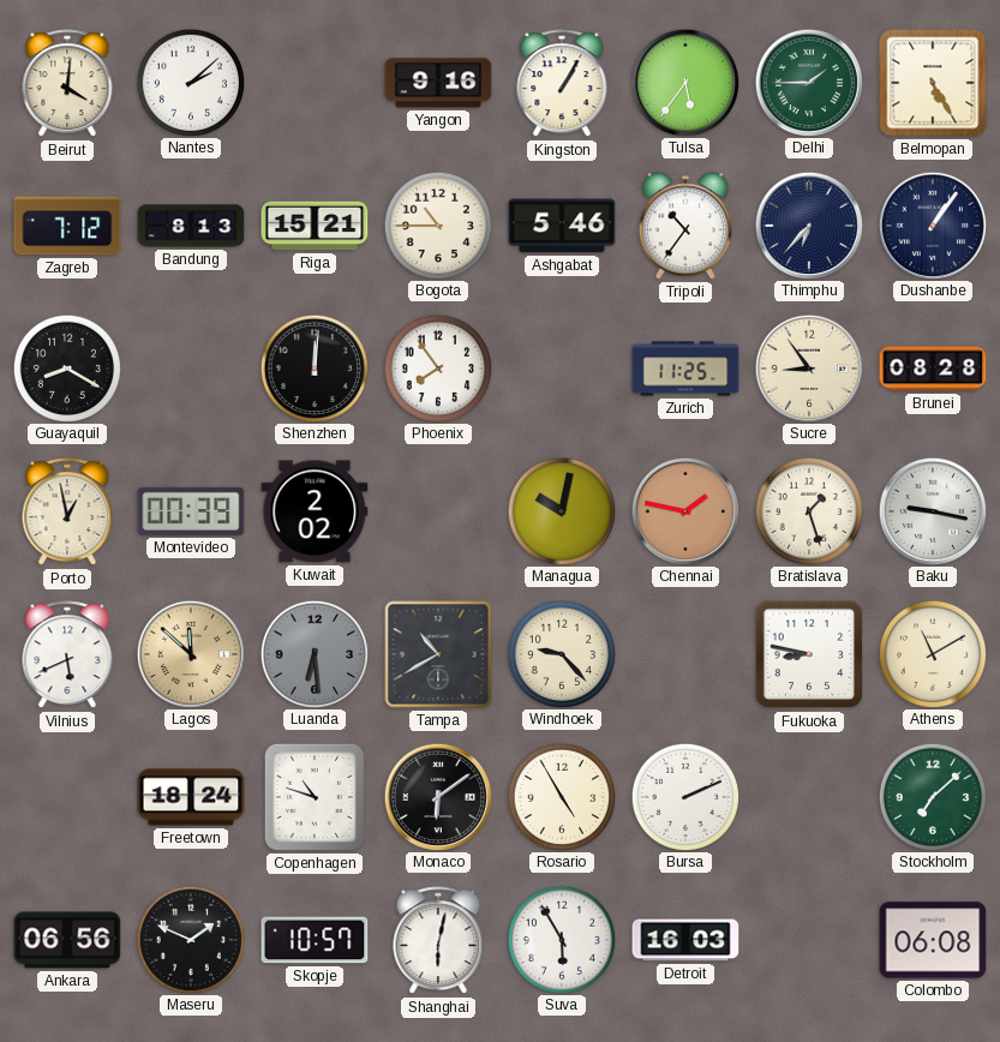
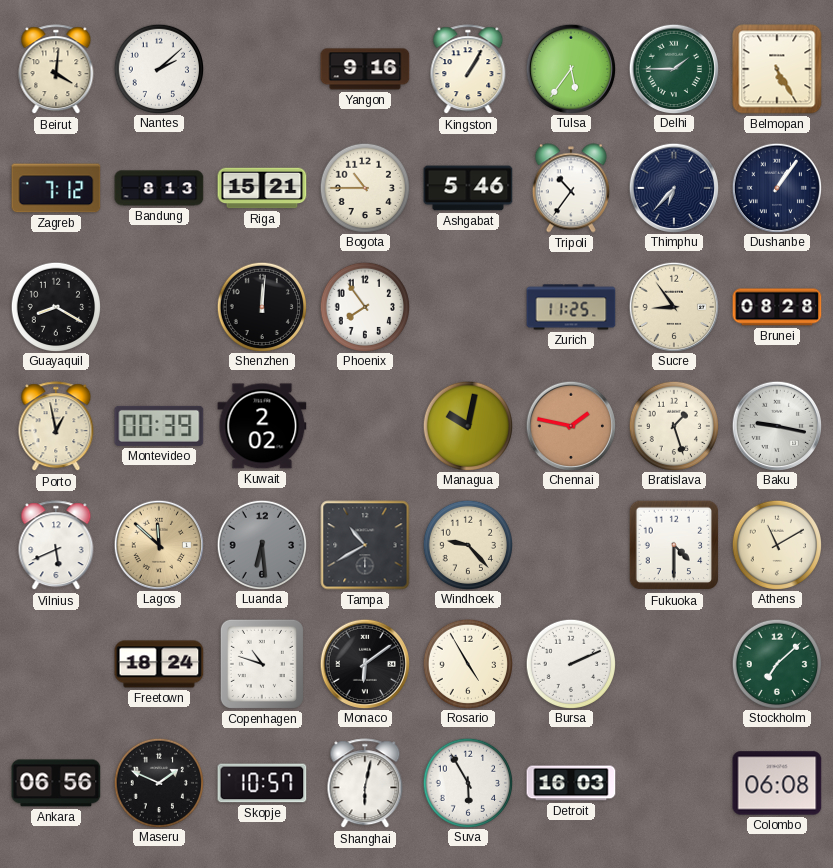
Fukuoka: 8:47 -> 4:30
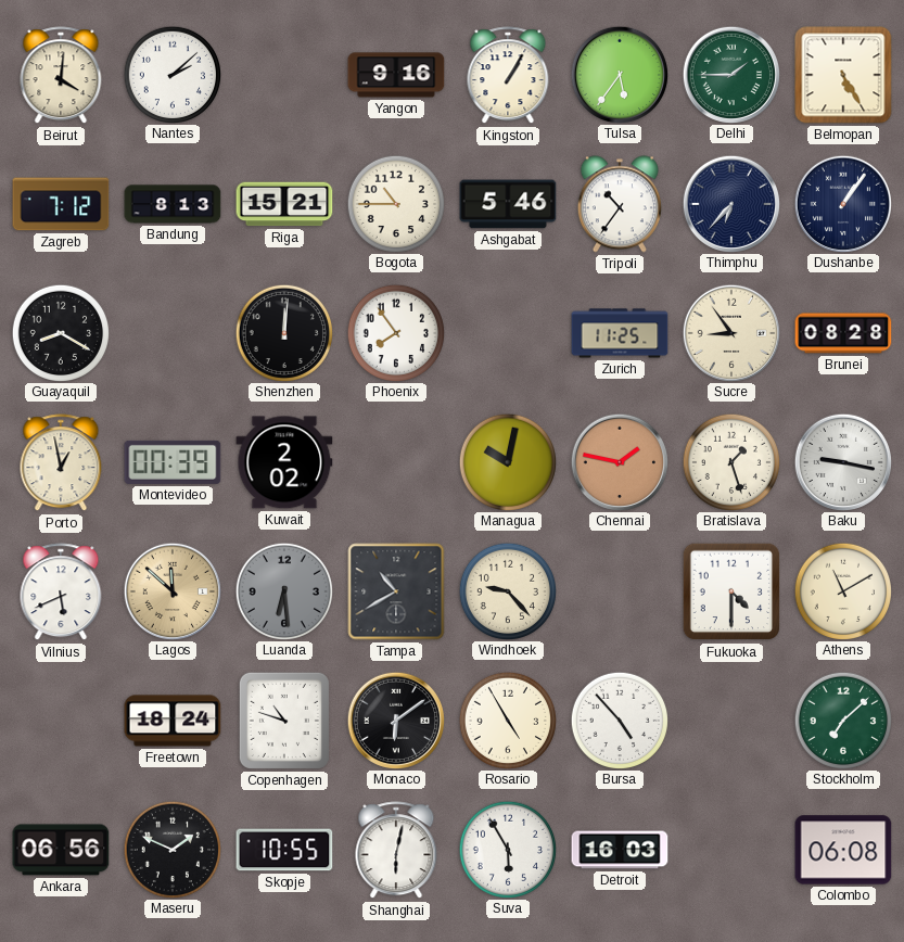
Bursa: 2:11 -> 4:53
Skopje: 10:57 -> 10:55
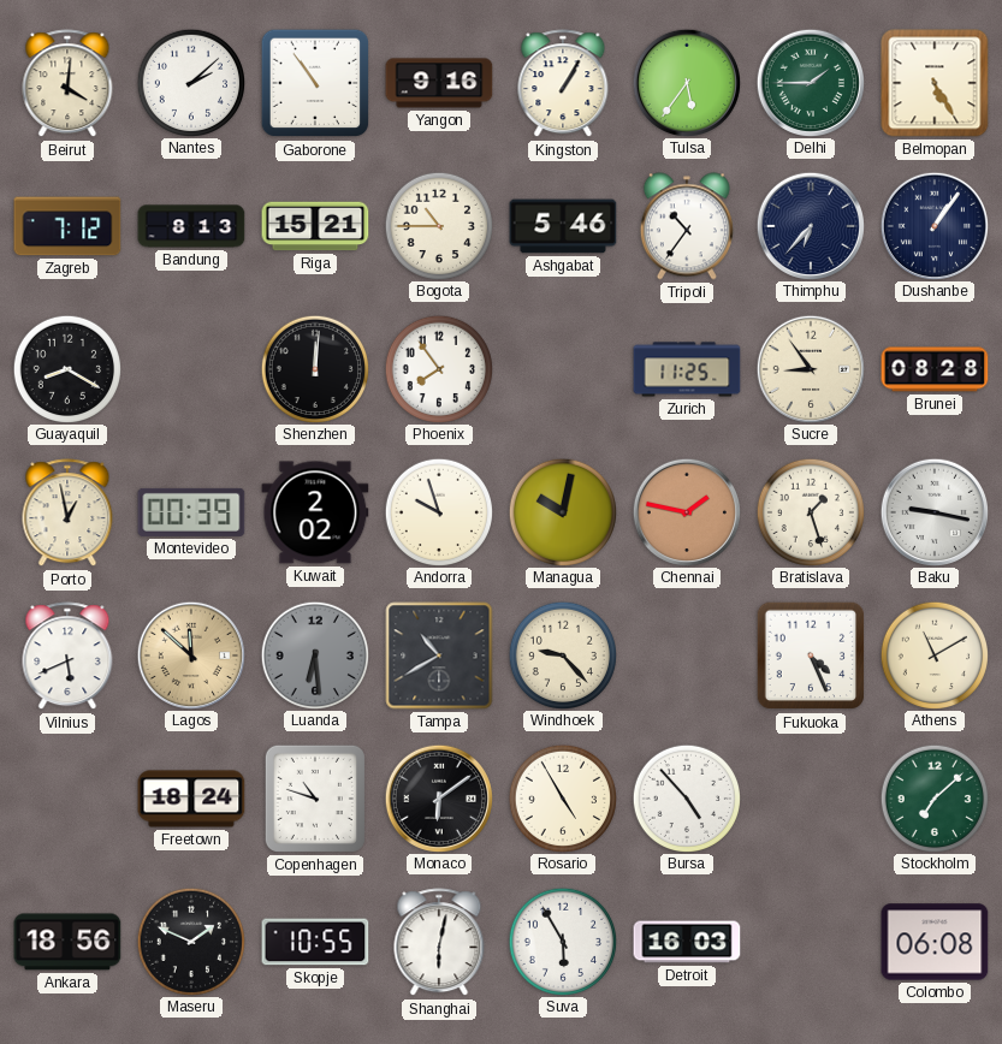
Gaborone: none -> 10:54
Andorra: none -> 9:57
Fukuoka: 4:30 -> 4:26
Ankara: 06:56 -> 18:56
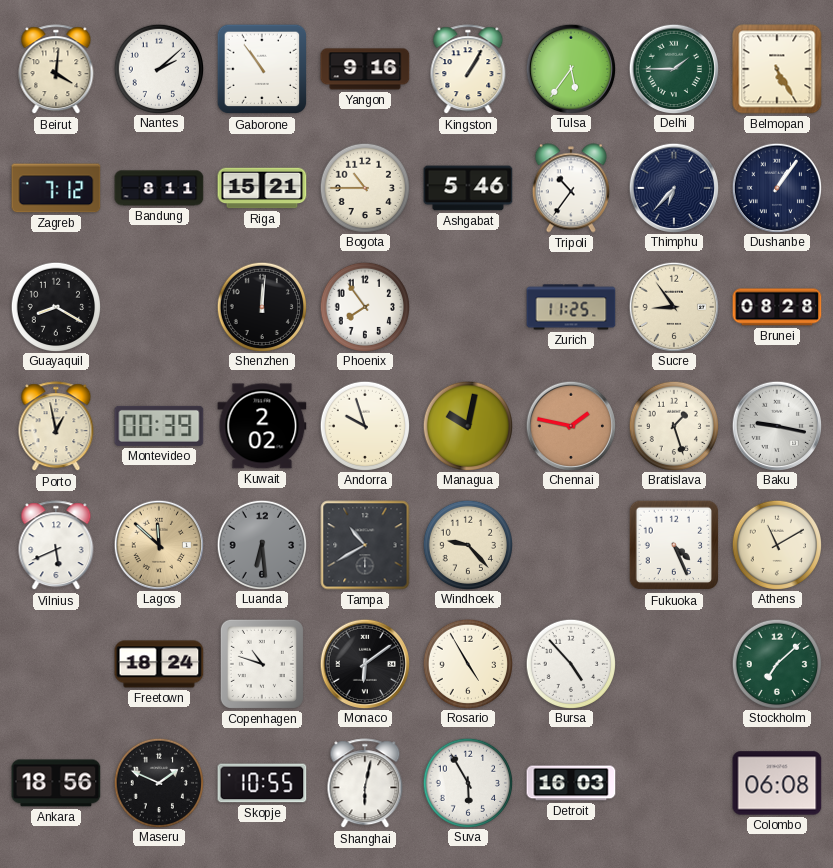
Bandung: 8:13 -> 8:11
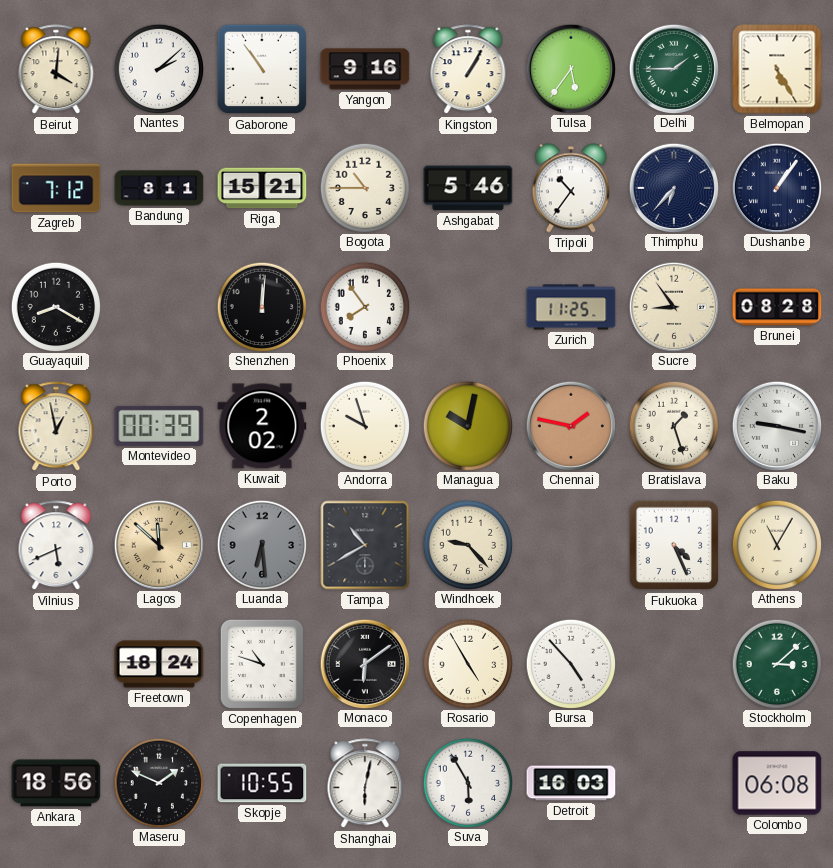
Athens: 11:10 -> 11:05
Stockholm: 7:08 -> 3:08
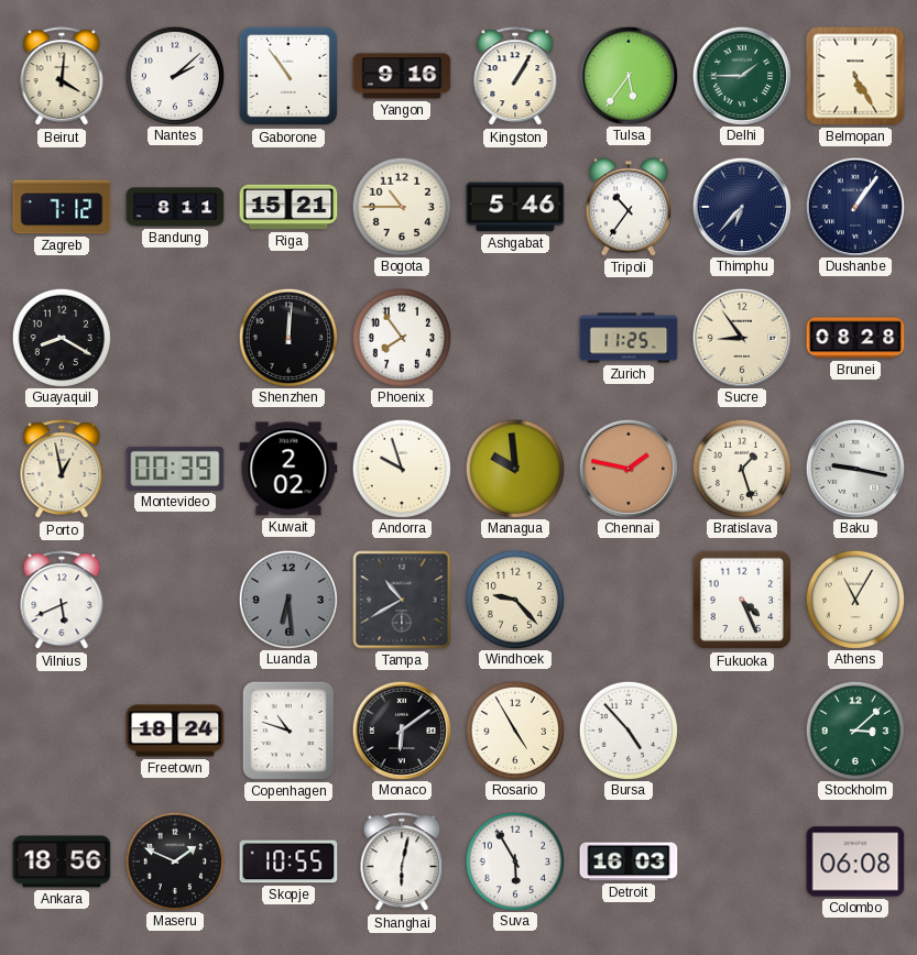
Managua: 10:02 -> 9:59
Lagos: 11:52 -> none
